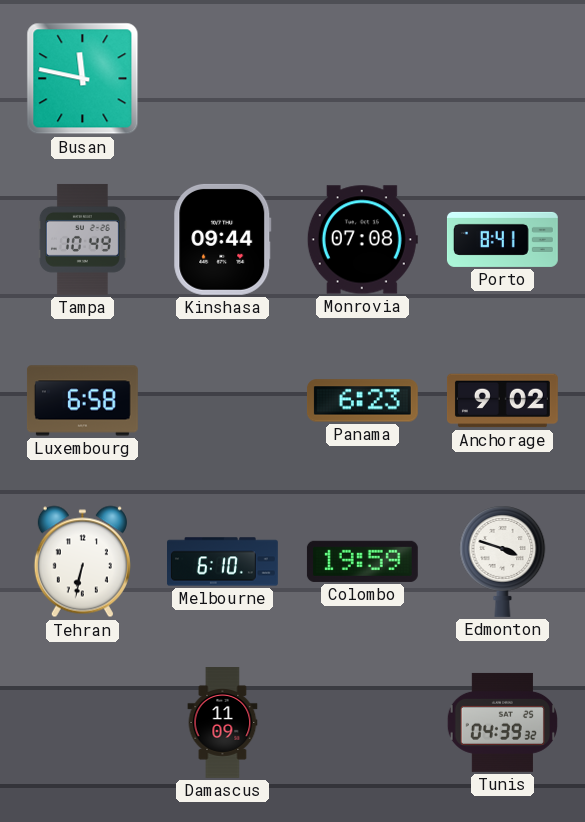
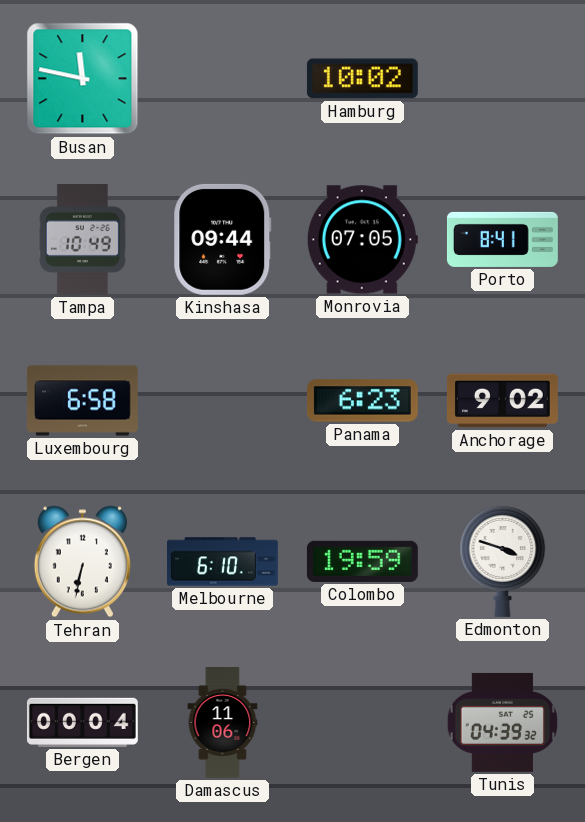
Hamburg: none -> 10:02
Monrovia: 07:08 -> 07:05
Bergen: none -> 00:04
Damascus: 11:09 -> 11:06
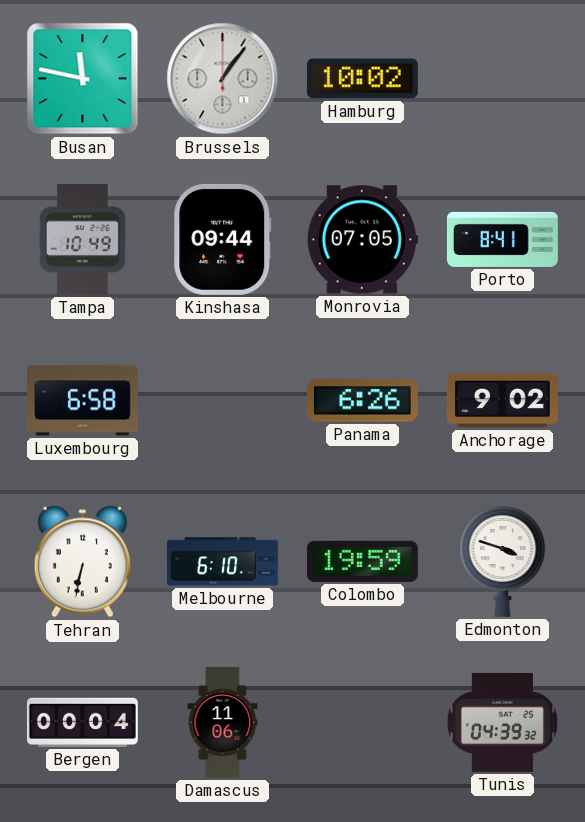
Brussels: none -> 1:06
Panama: 6:23 -> 6:26
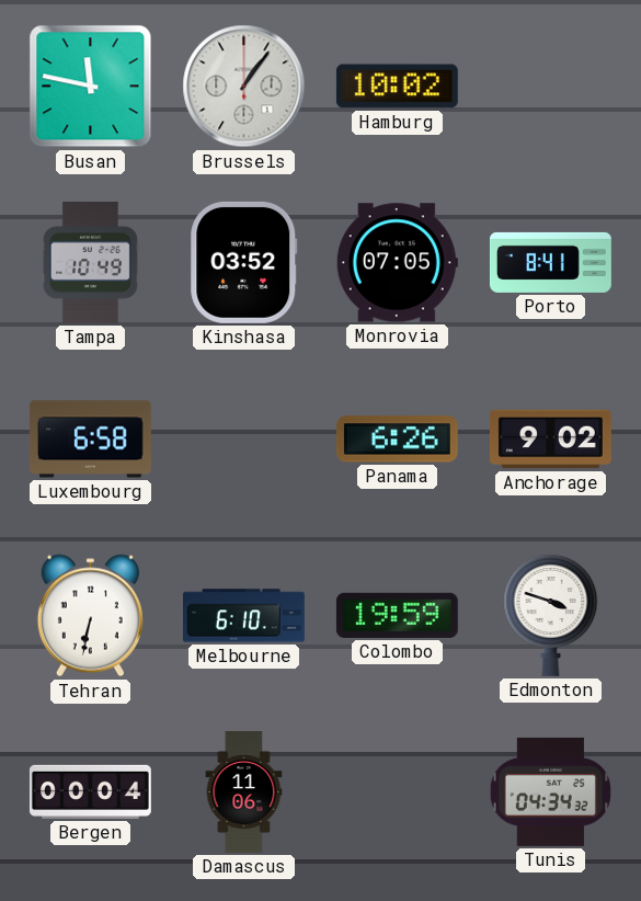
Kinshasa: 09:44 -> 03:52
Tunis: 04:39 -> 04:34
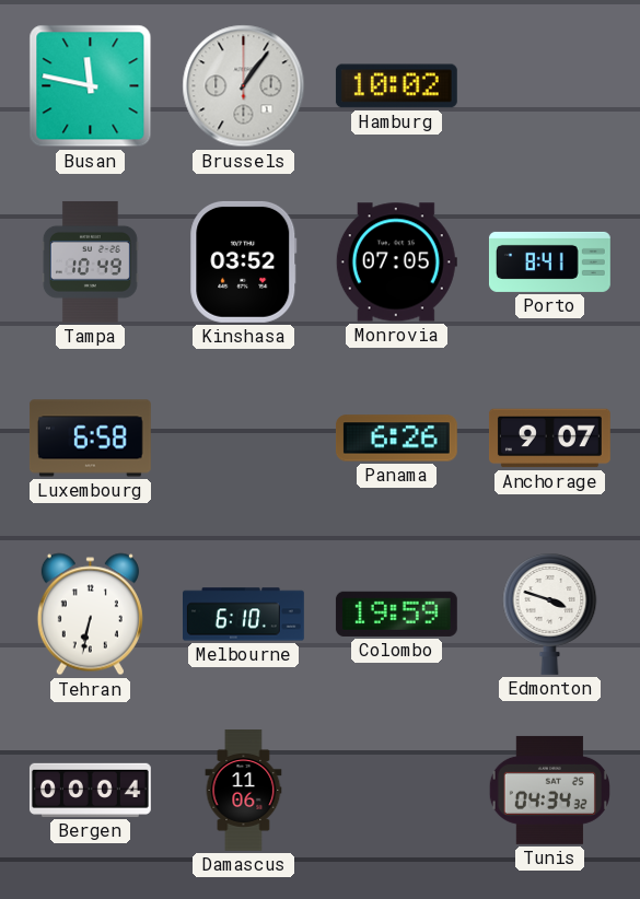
Anchorage: 9:02 -> 9:07
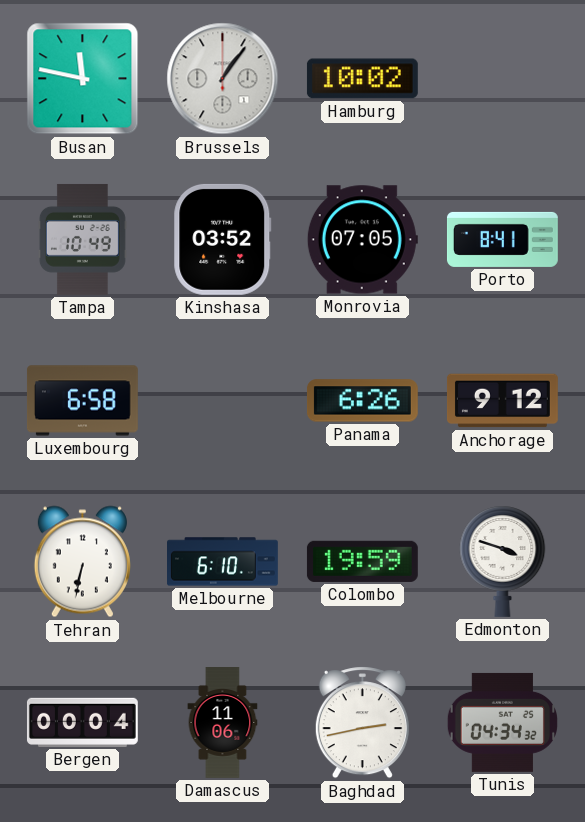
Anchorage: 9:07 -> 9:12
Baghdad: none -> 2:43
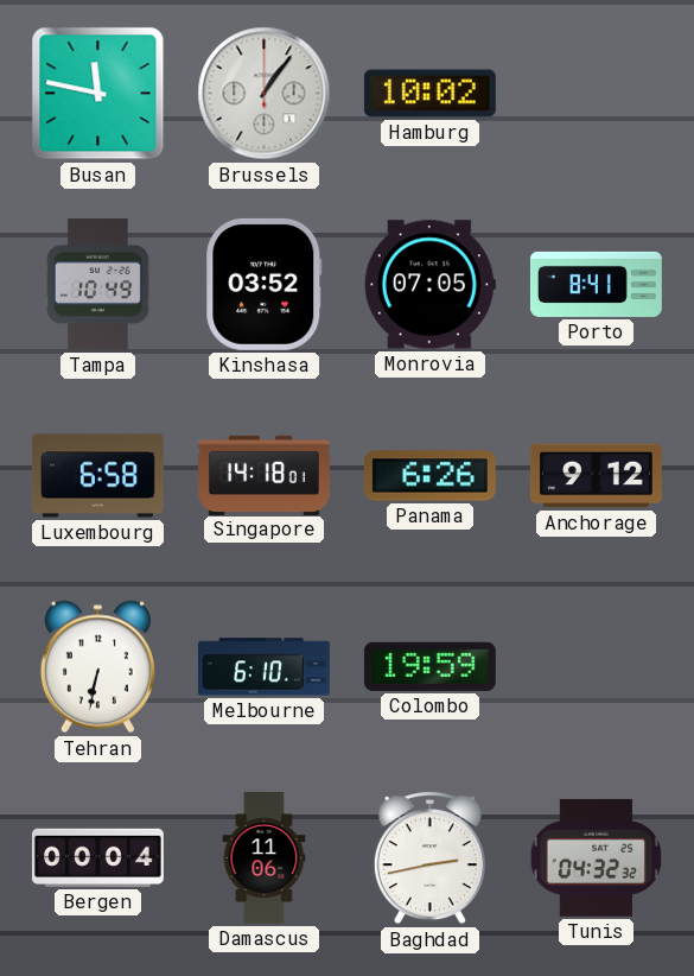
Singapore: none -> 14:18
Edmonton: 3:48 -> none
Tunis: 04:34 -> 04:32
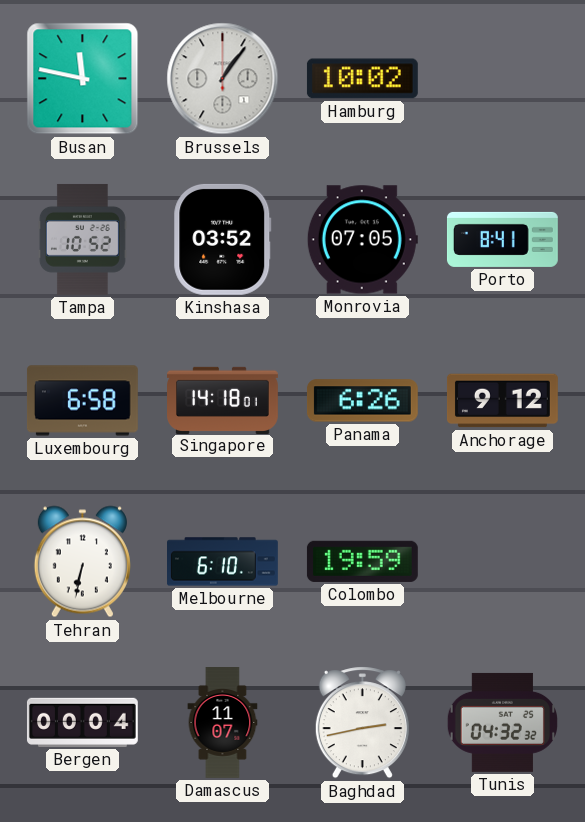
Tampa: 10:49 -> 10:52
Damascus: 11:06 -> 11:07
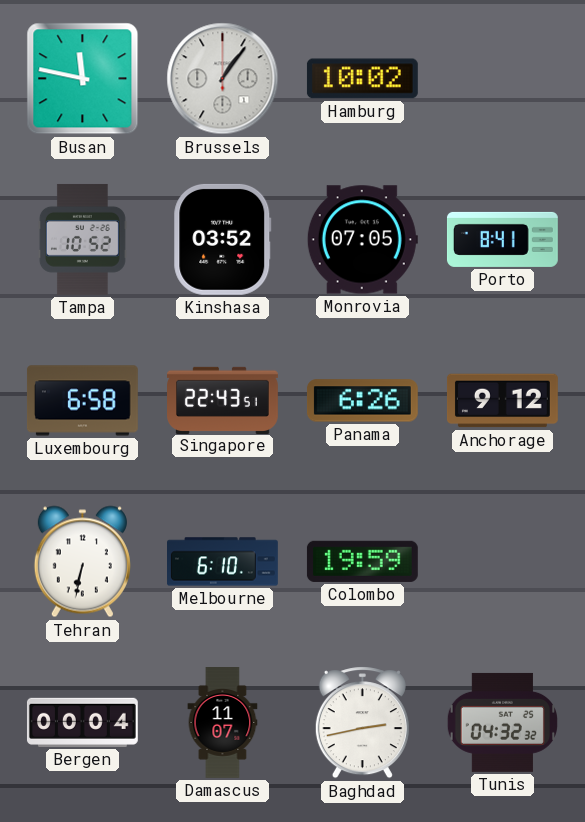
Singapore: 14:18 -> 22:43
